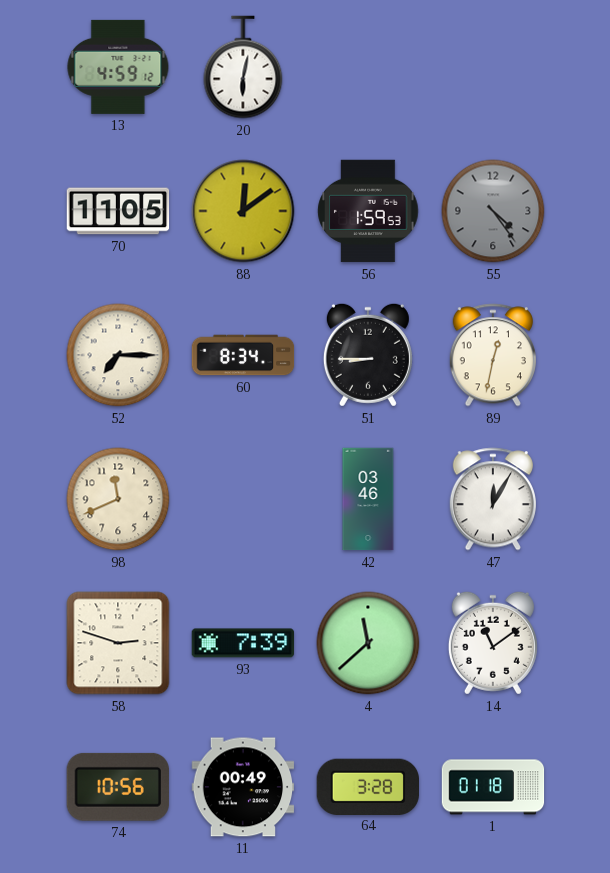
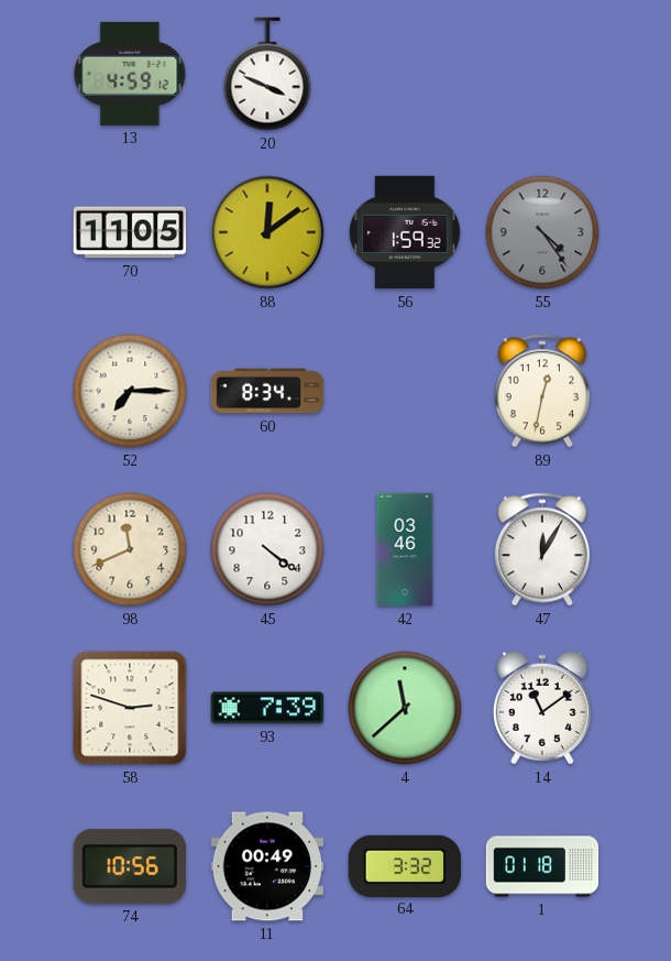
20: 6:02 -> 3:49
56: 1:59:53 -> 1:59:32
51: 8:45 -> none
45: none -> 4:21
64: 3:28 -> 3:32
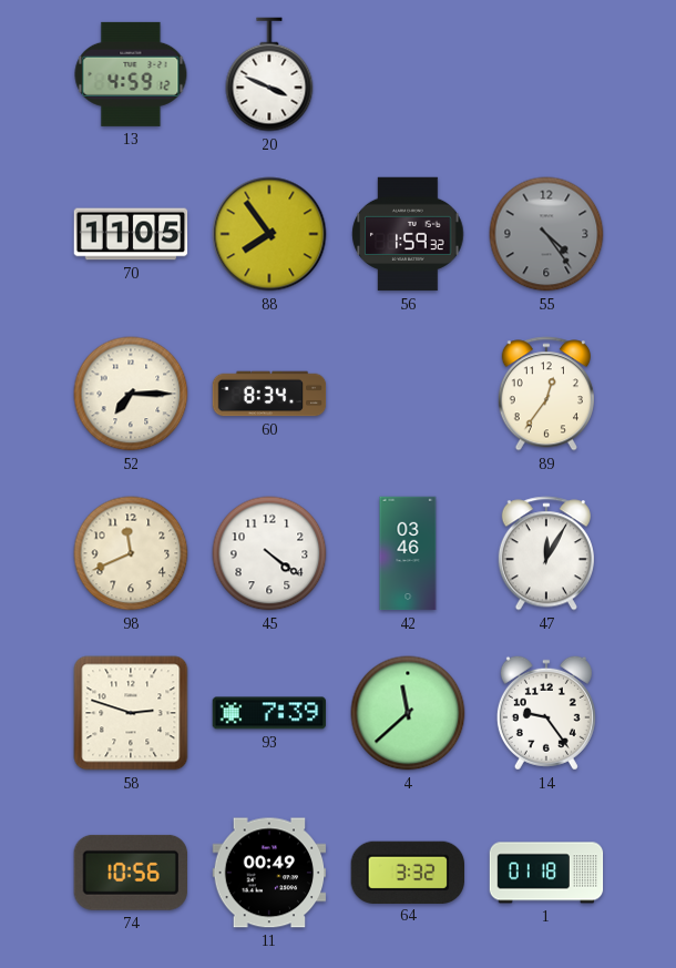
88: 12:09 -> 7:54
89: 12:32 -> 12:36
14: 11:09 -> 9:24
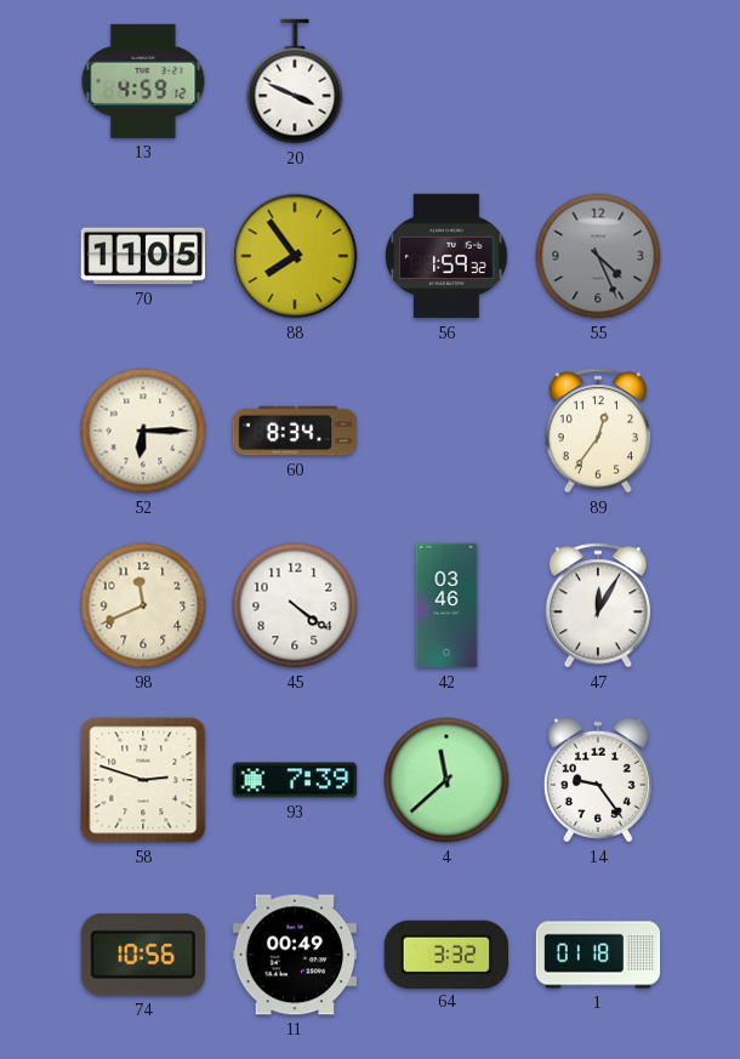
55: 4:24 -> 4:26
52: 7:15 -> 6:15
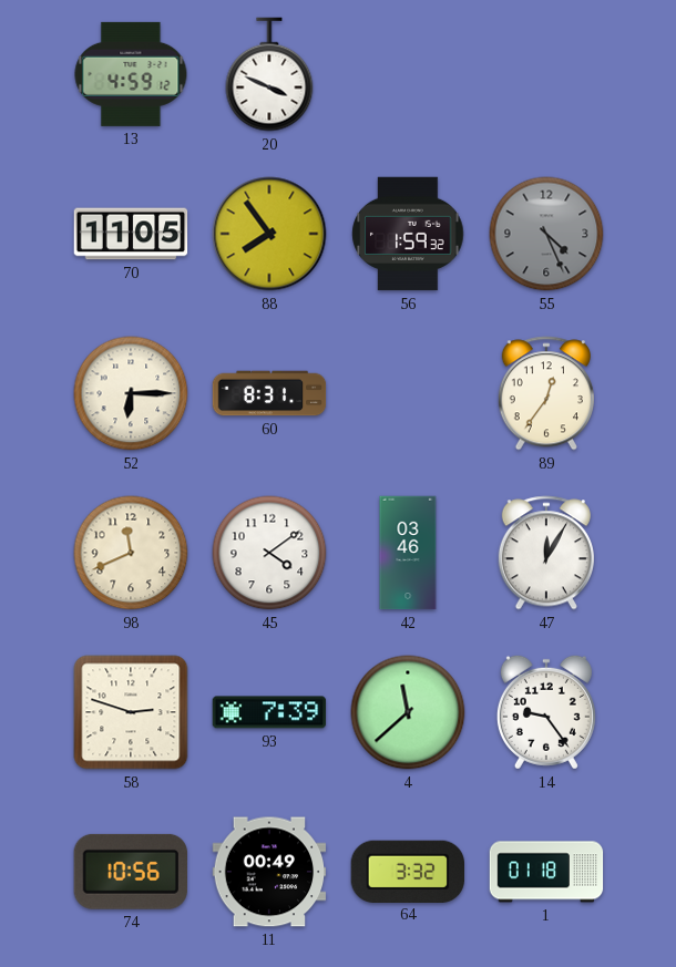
60: 8:34 -> 8:31
45: 4:21 -> 4:09
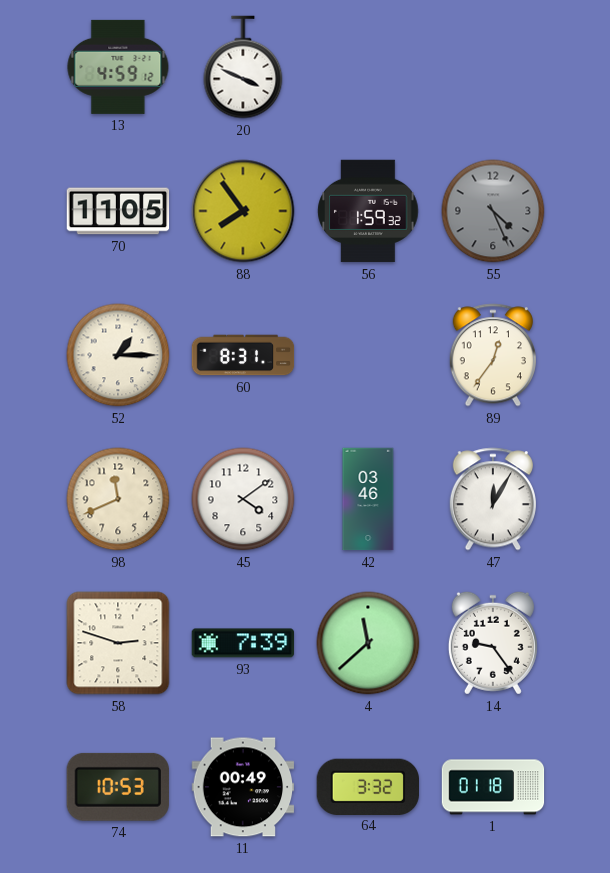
52: 6:15 -> 1:15
74: 10:56 -> 10:53
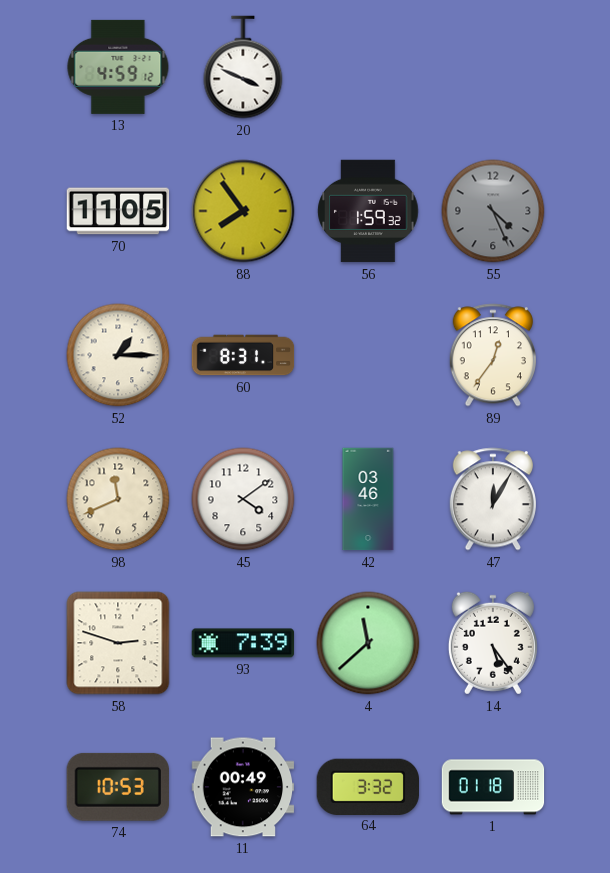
14: 9:24 -> 5:24
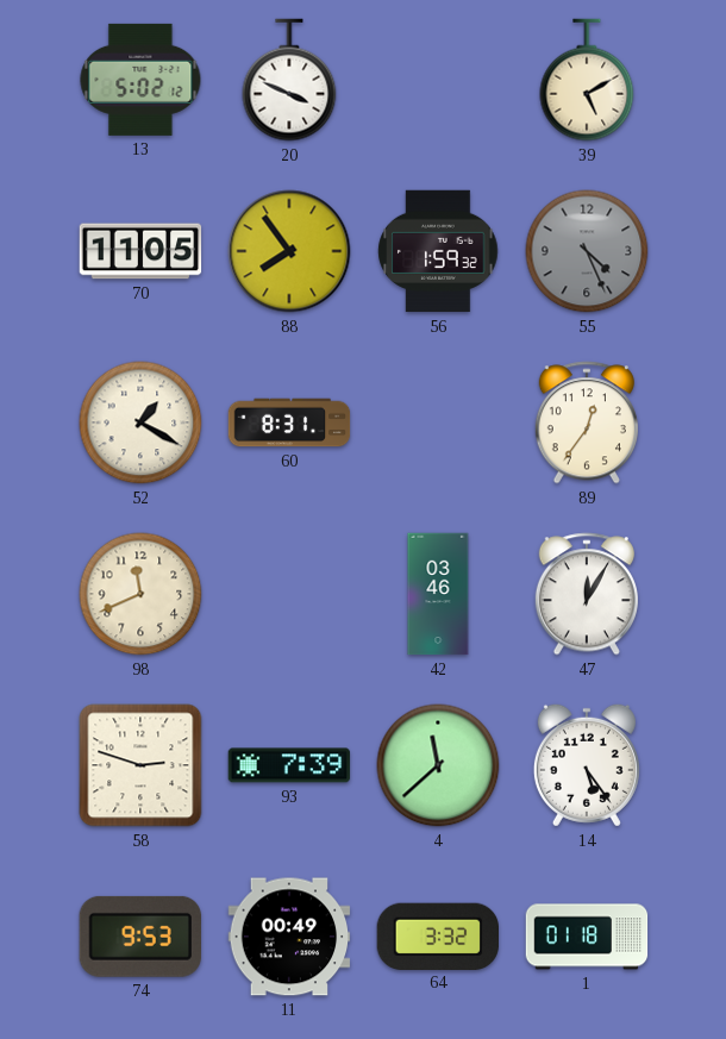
13: 4:59 -> 5:02
39: none -> 5:10
52: 1:15 -> 1:20
45: 4:09 -> none
74: 10:53 -> 9:53
